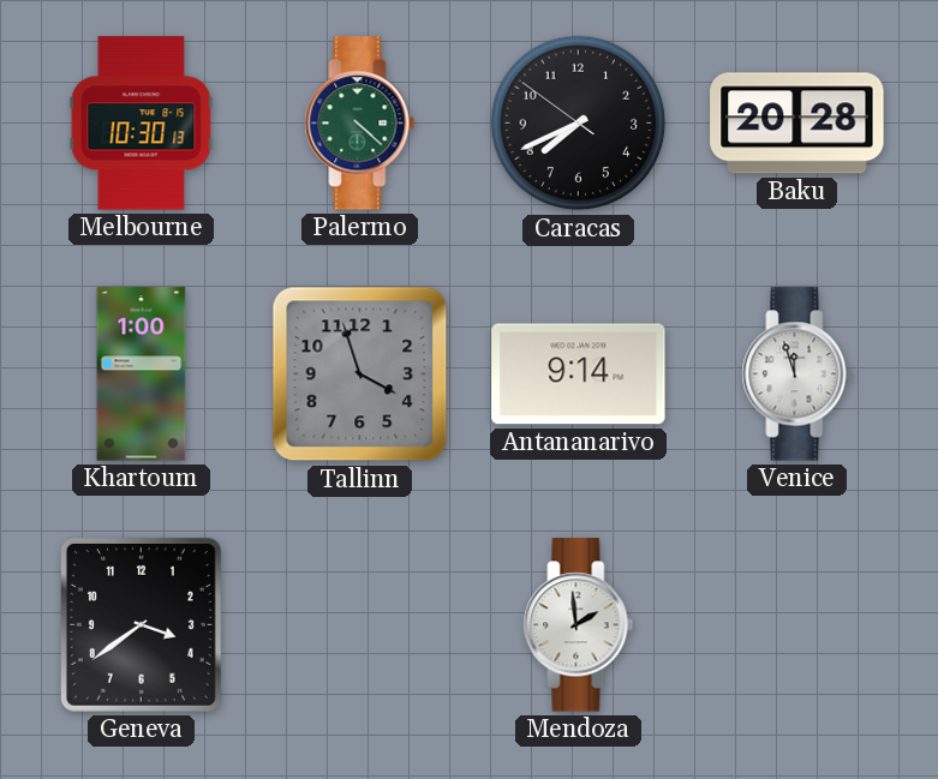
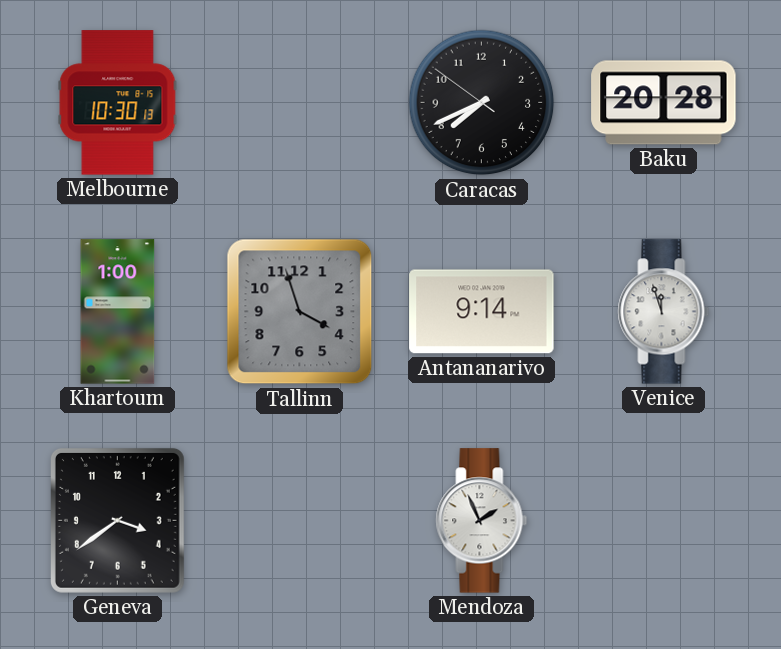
Palermo: 4:22 -> none
Mendoza: 1:59 -> 1:56
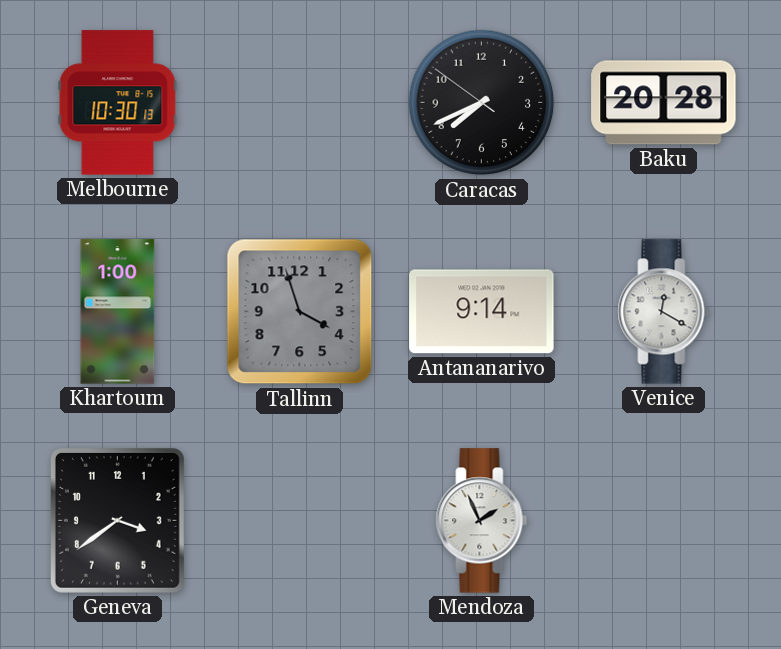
Venice: 11:57 -> 12:20
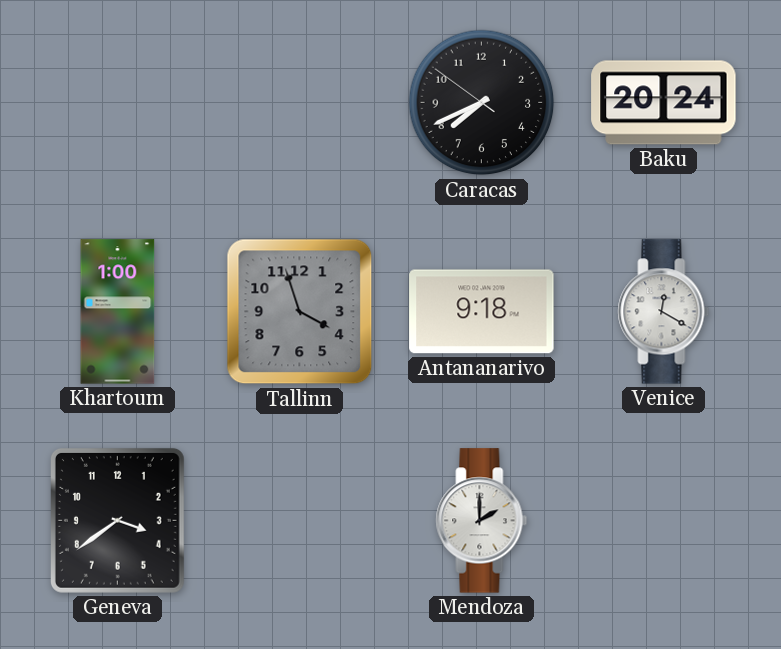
Melbourne: 10:30 -> none
Baku: 20:28 -> 20:24
Antananarivo: 9:14 -> 9:18
Mendoza: 1:56 -> 2:00
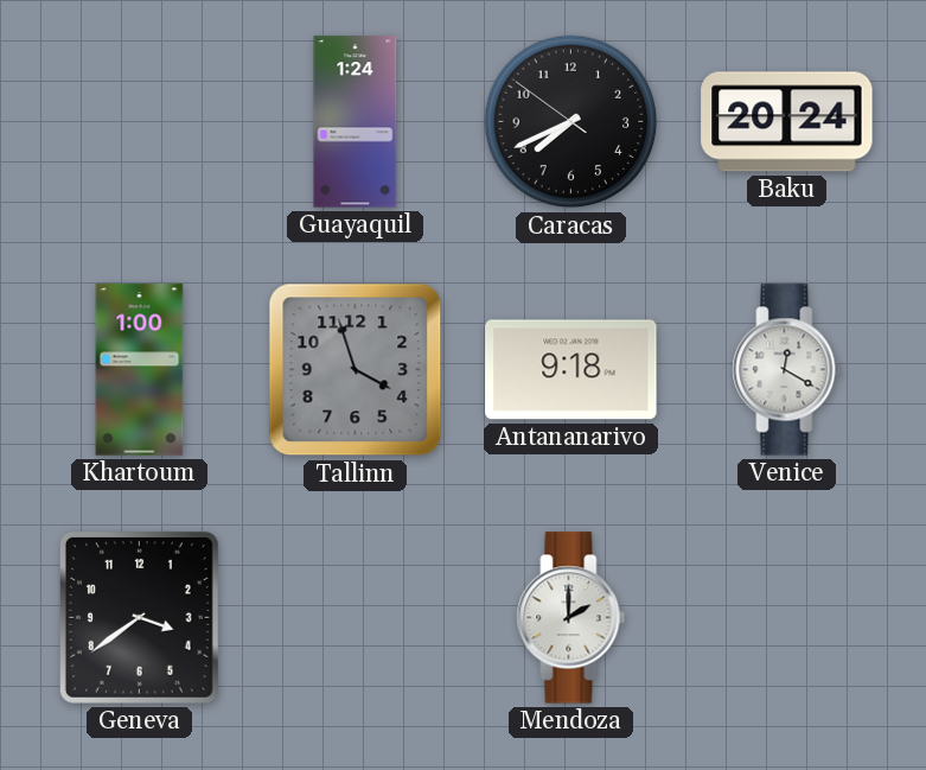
Guayaquil: none -> 1:24
